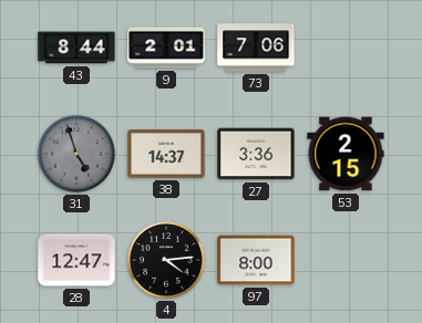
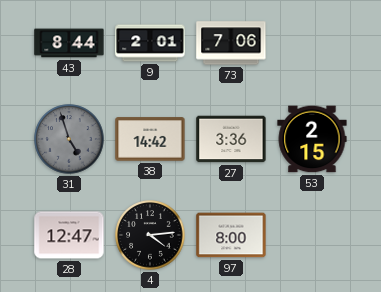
38: 14:37 -> 14:42
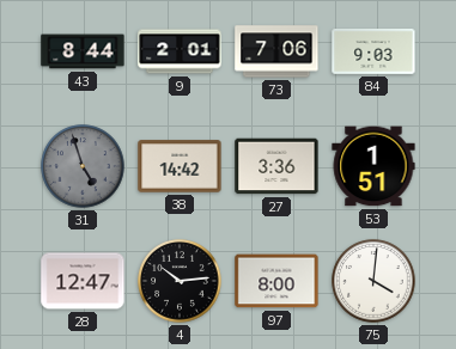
84: none -> 9:03
53: 2:15 -> 1:51
4: 4:14 -> 10:14
75: none -> 4:01
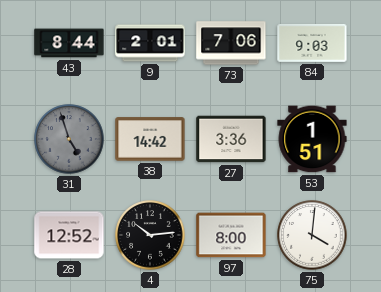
28: 12:47 -> 12:52
